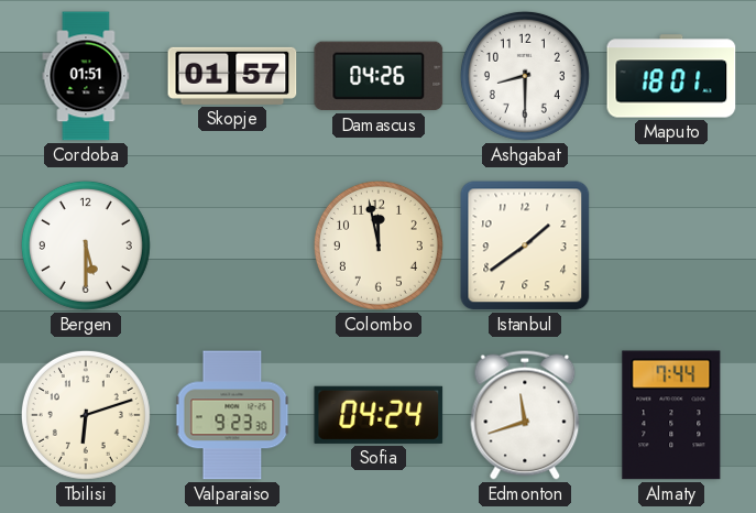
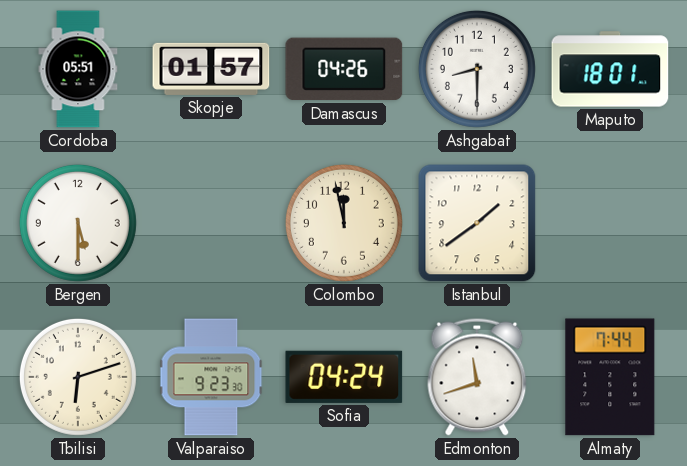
Cordoba: 01:51 -> 05:51
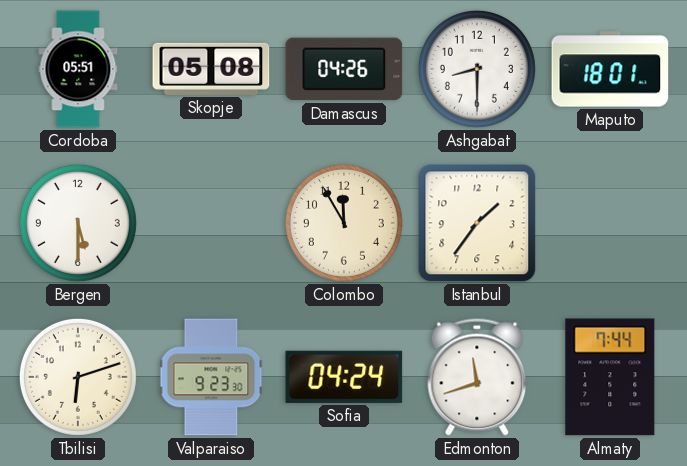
Skopje: 01:57 -> 05:08
Colombo: 11:58 -> 11:55
Istanbul: 1:39 -> 1:36
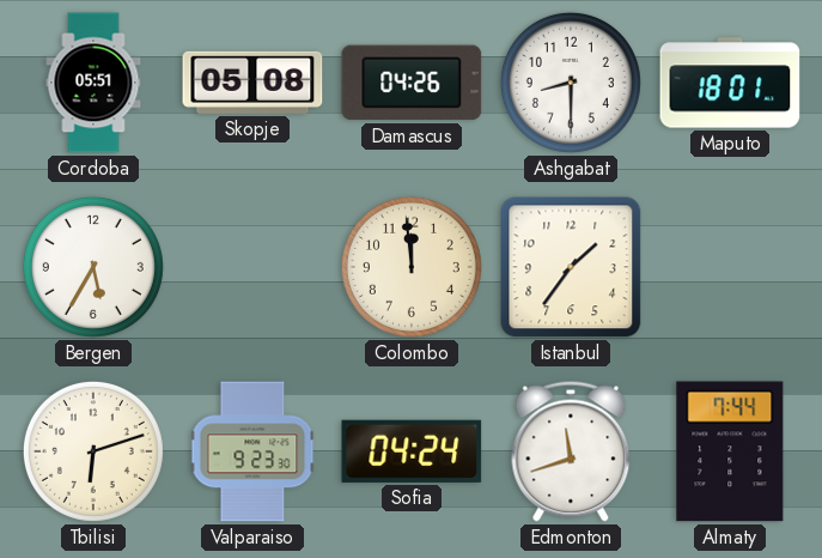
Bergen: 5:30 -> 5:35
Colombo: 11:55 -> 11:59
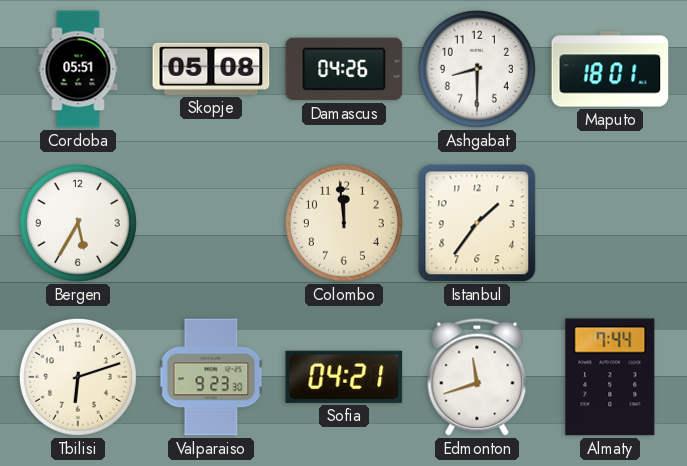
Sofia: 04:24 -> 04:21
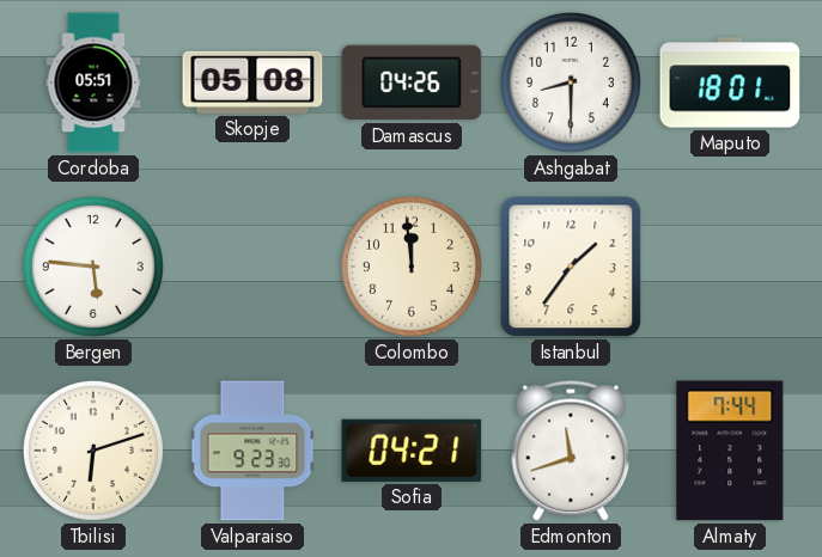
Bergen: 5:35 -> 5:46
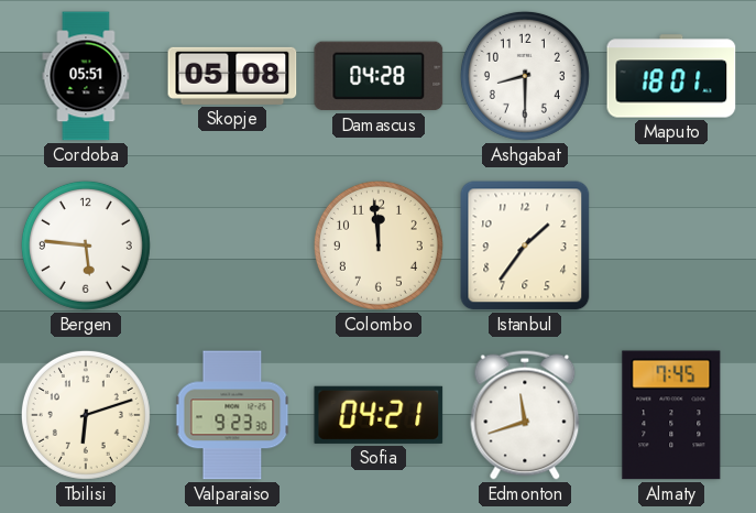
Damascus: 04:26 -> 04:28
Almaty: 7:44 -> 7:45
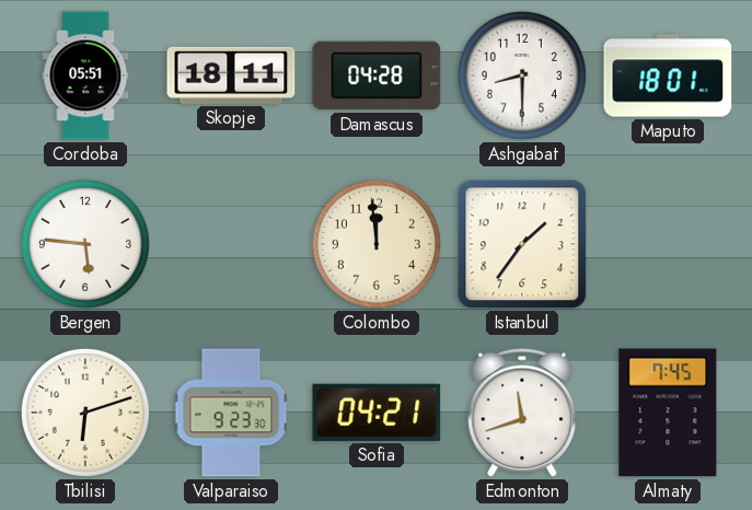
Skopje: 05:08 -> 18:11
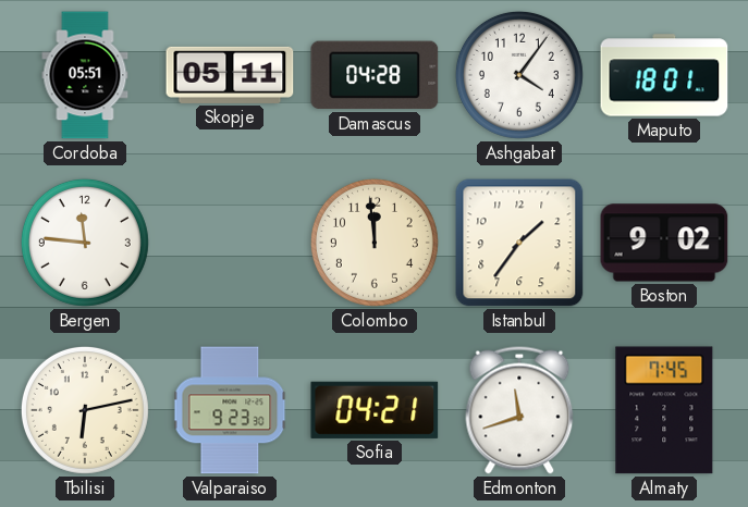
Skopje: 18:11 -> 05:11
Ashgabat: 8:30 -> 4:06
Bergen: 5:46 -> 11:46
Boston: none -> 9:02
Tbilisi: 6:12 -> 6:13
